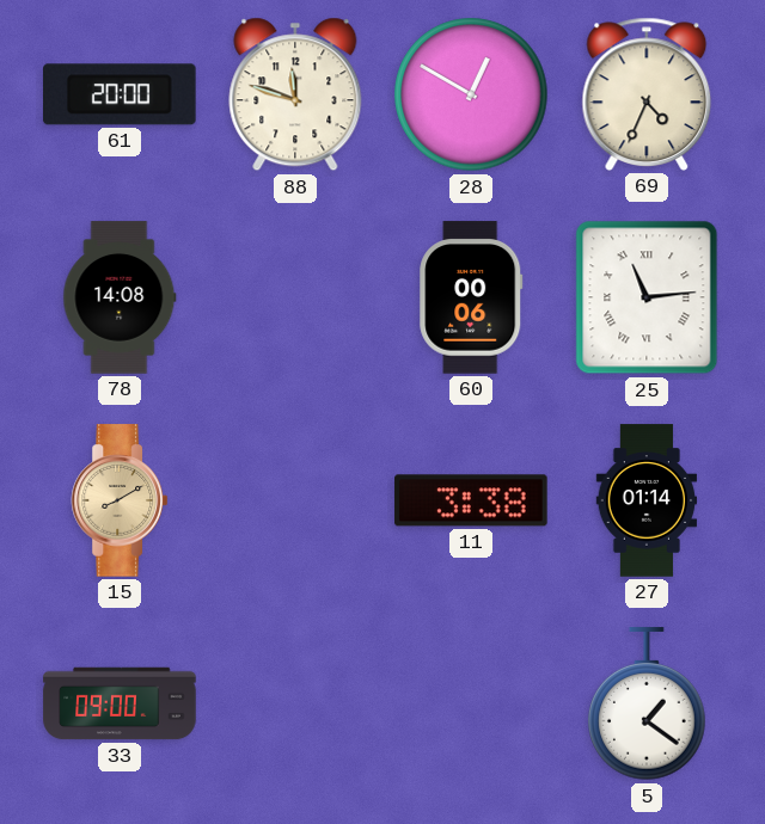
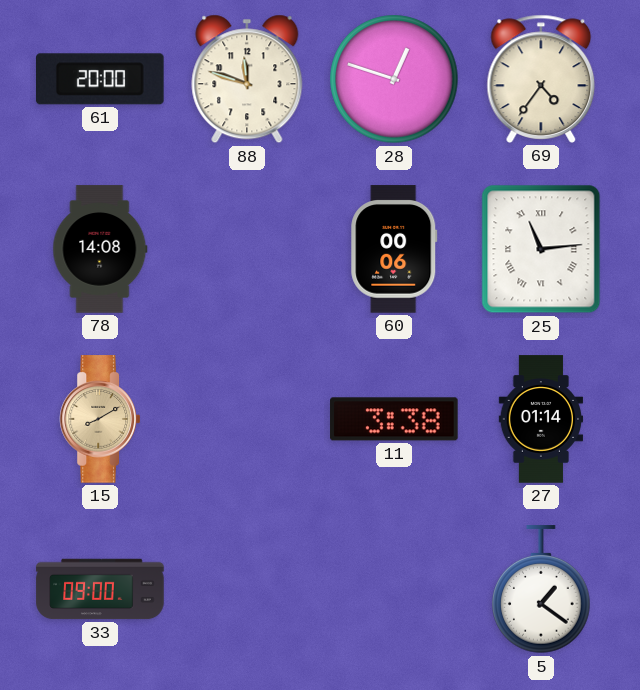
28: 12:50 -> 12:48
69: 4:34 -> 4:36
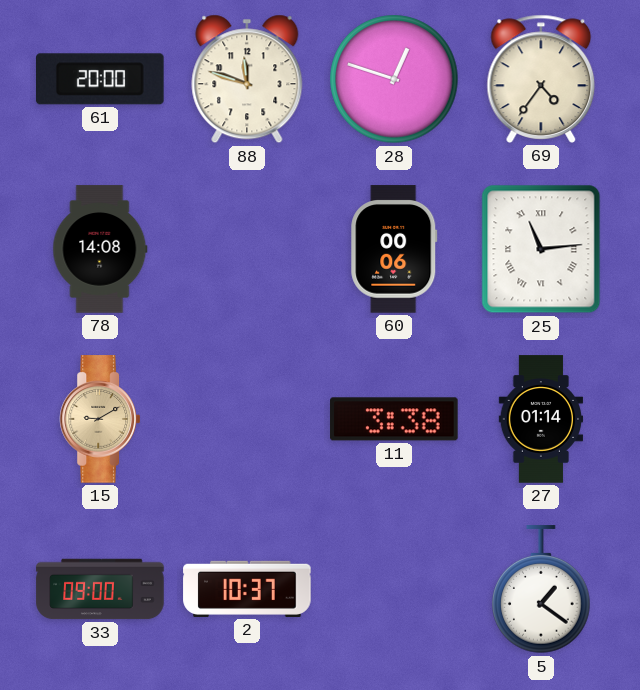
15: 8:10 -> 9:10
2: none -> 10:37
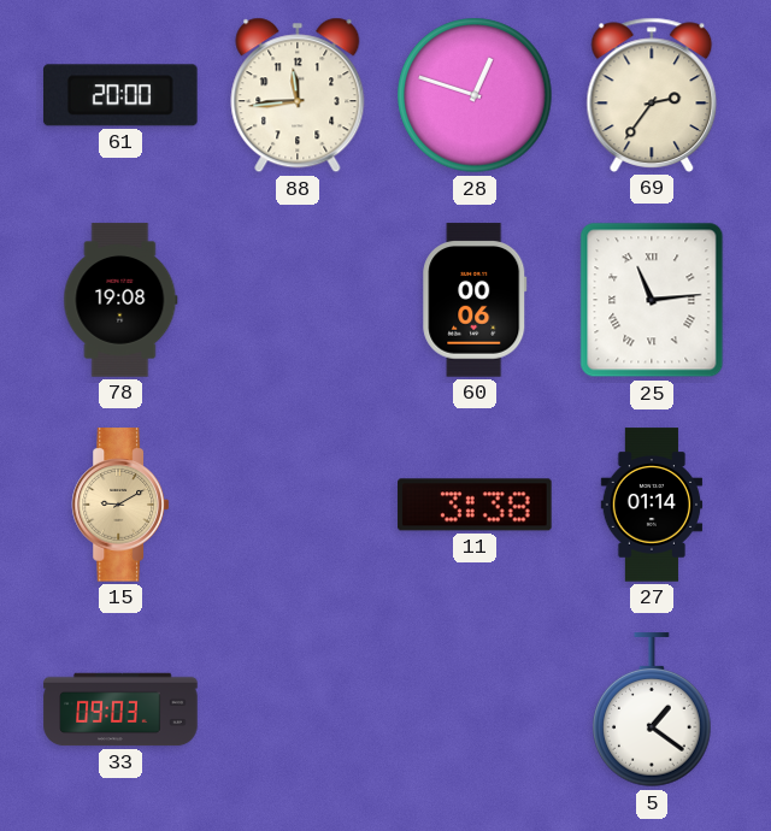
88: 11:48 -> 11:44
69: 4:36 -> 2:36
78: 14:08 -> 19:08
33: 09:00 -> 09:03
2: 10:37 -> none
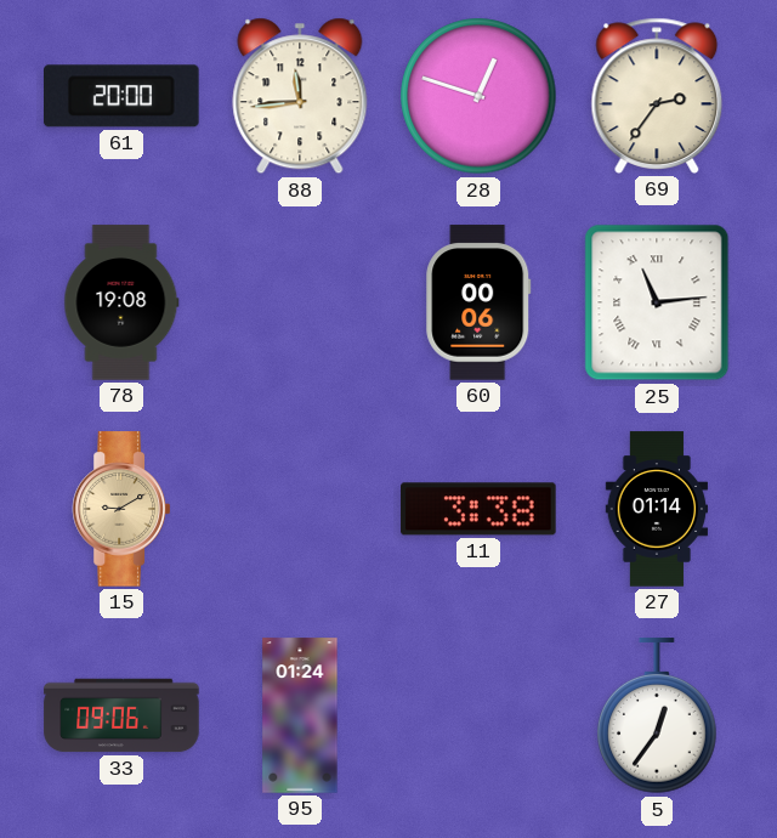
33: 09:03 -> 09:06
95: none -> 01:24
5: 1:21 -> 12:36
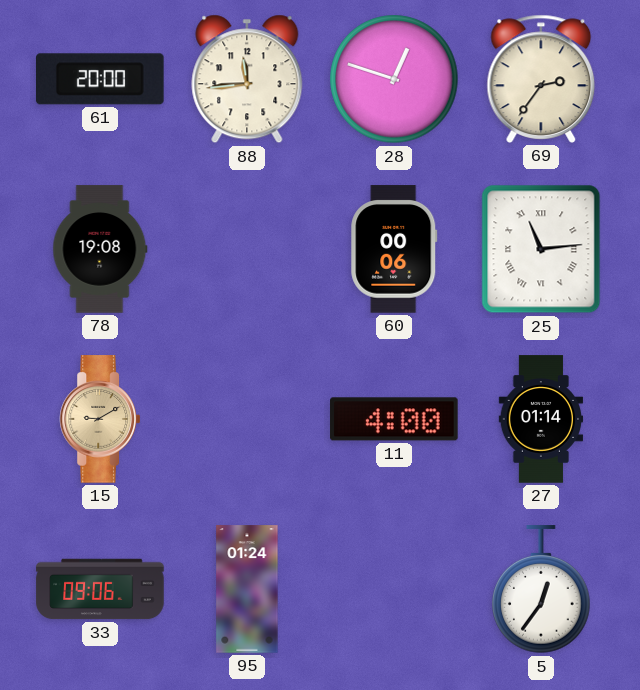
11: 3:38 -> 4:00
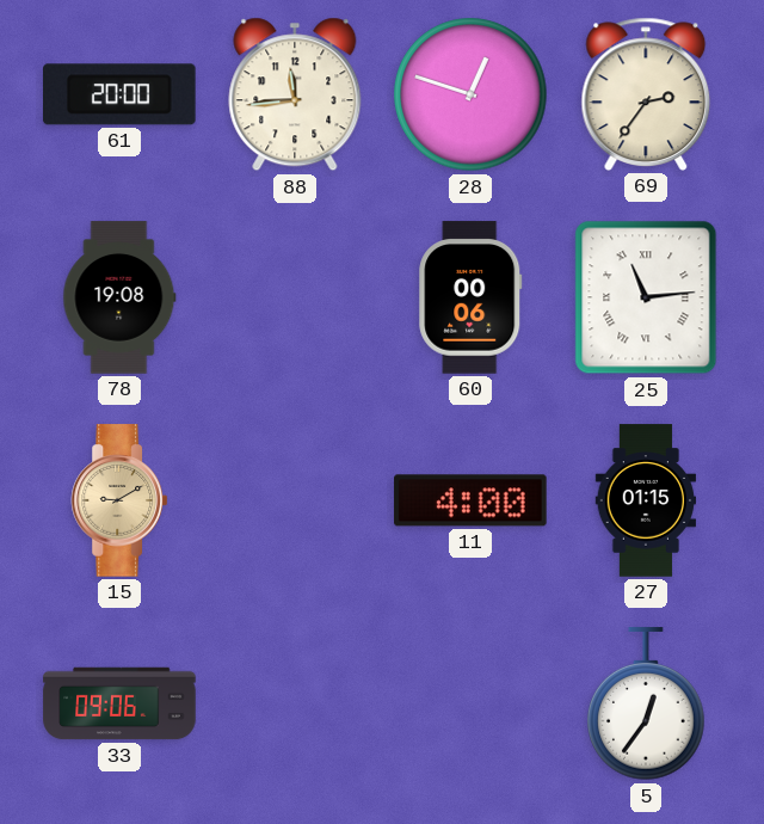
27: 01:14 -> 01:15
95: 01:24 -> none
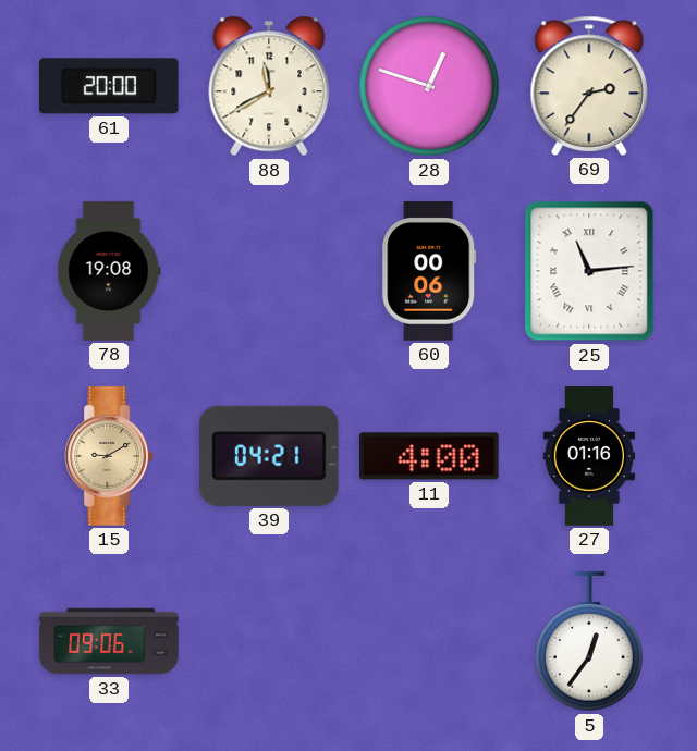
88: 11:44 -> 11:40
39: none -> 04:21
27: 01:15 -> 01:16
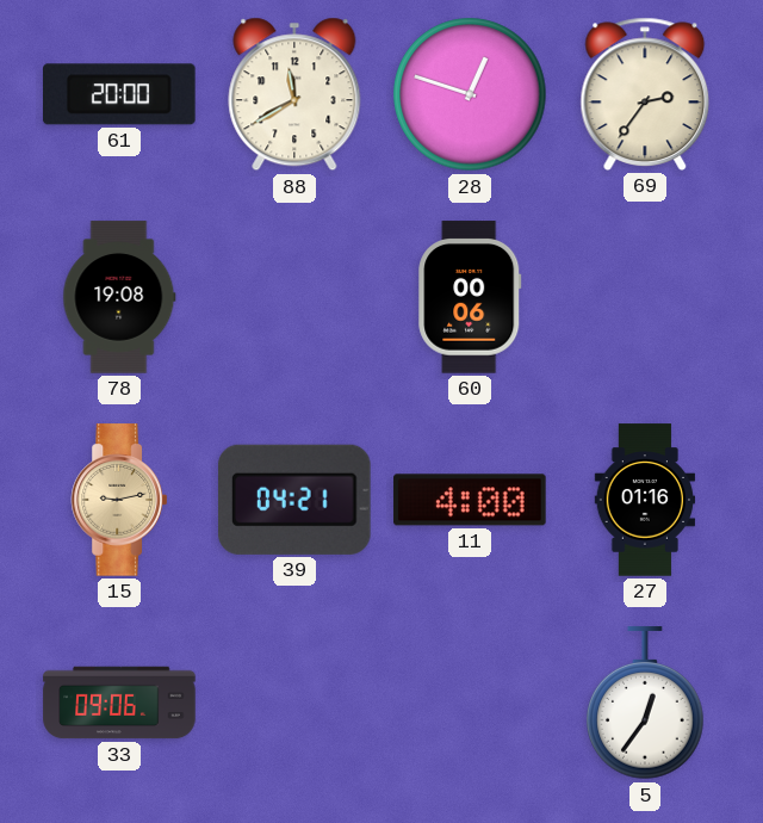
25: 11:14 -> none
15: 9:10 -> 9:13
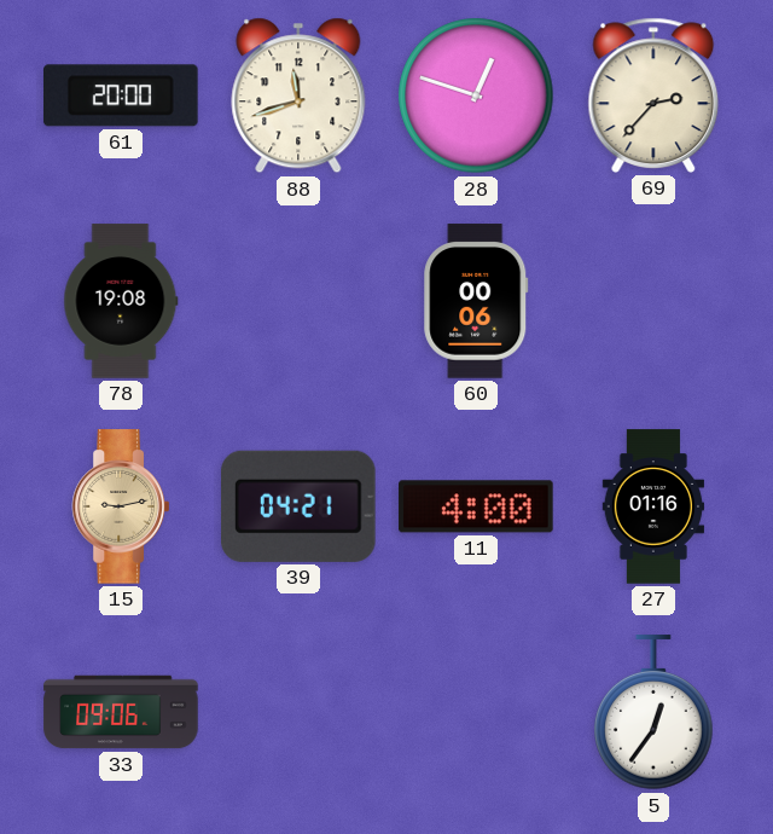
88: 11:40 -> 11:42
69: 2:36 -> 2:37
